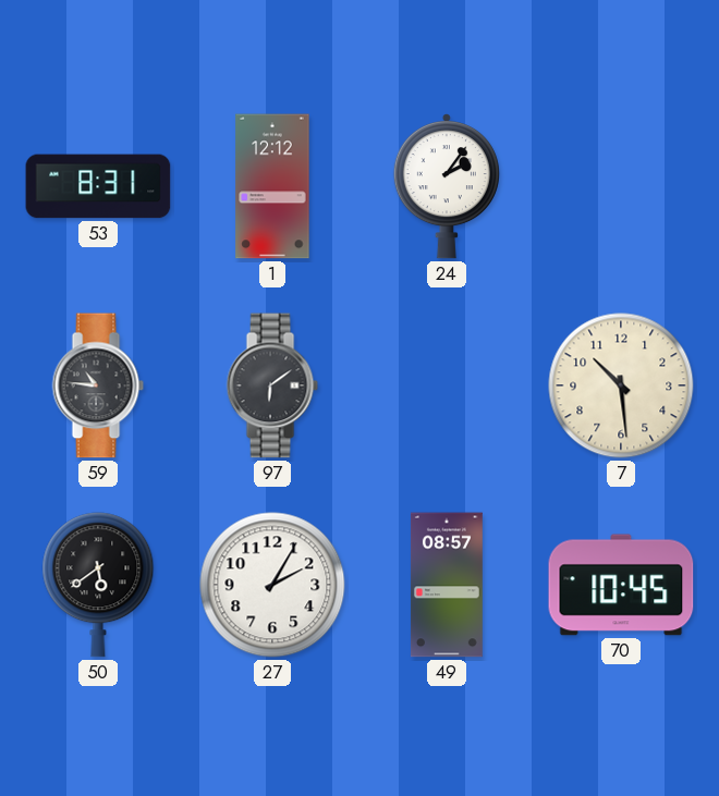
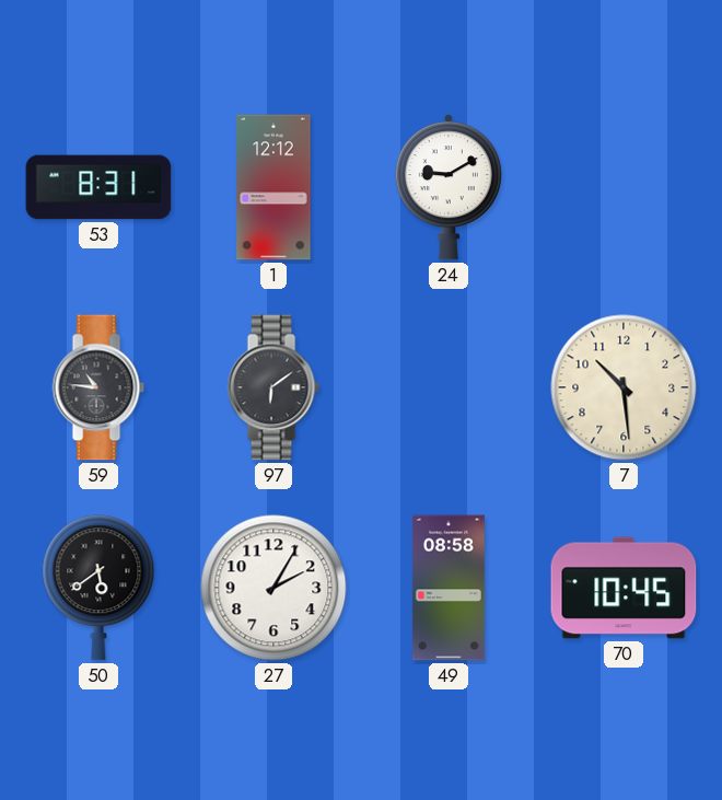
24: 2:06 -> 9:10
49: 08:57 -> 08:58
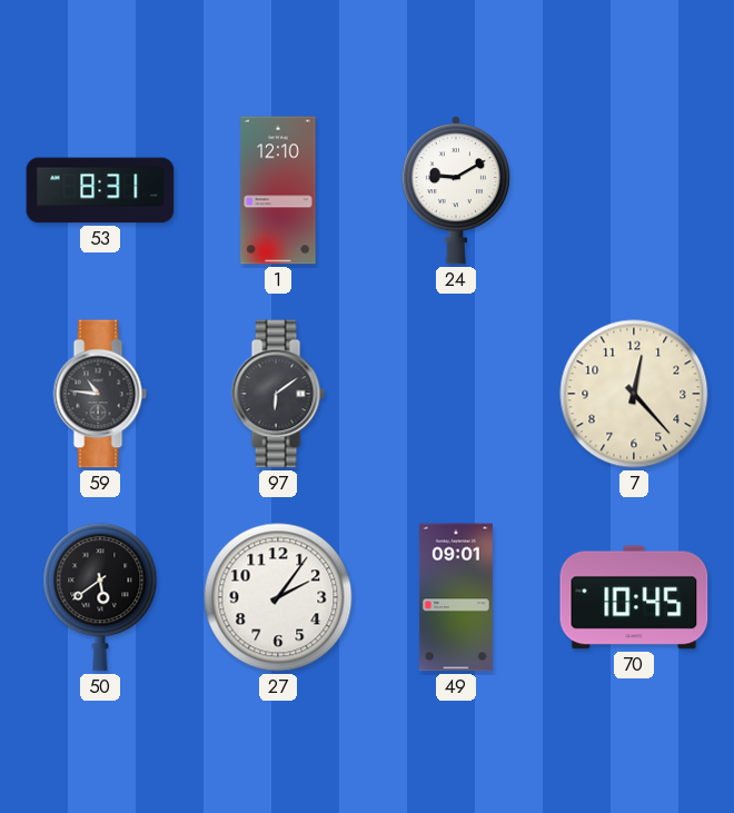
1: 12:12 -> 12:10
7: 10:29 -> 12:23
27: 2:05 -> 2:06
49: 08:58 -> 09:01
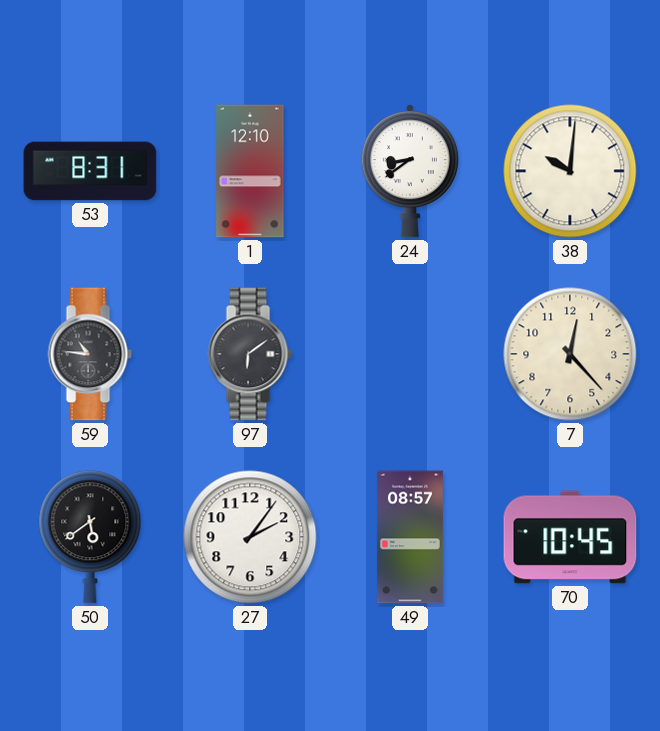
24: 9:10 -> 8:39
38: none -> 10:01
49: 09:01 -> 08:57
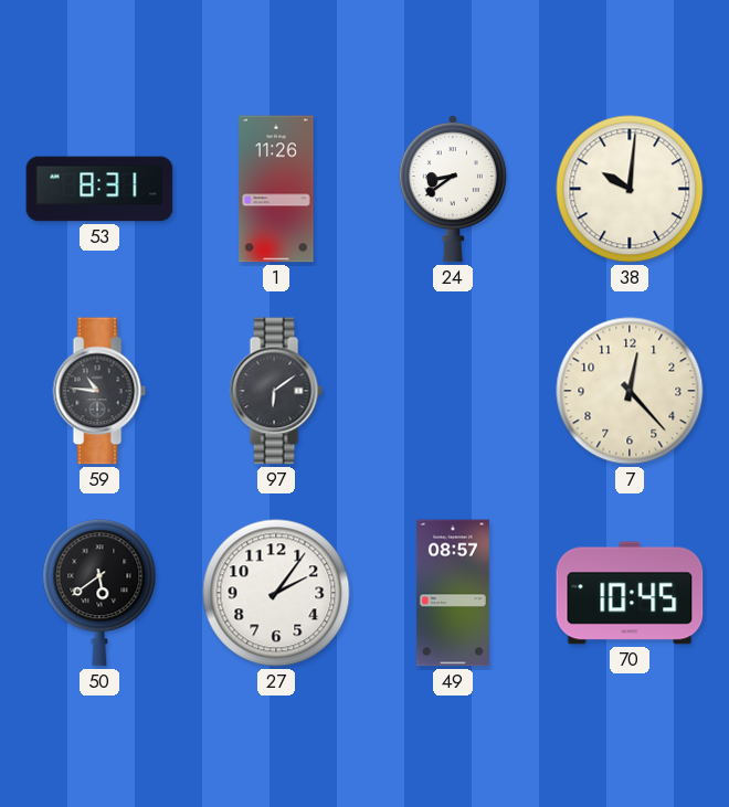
1: 12:10 -> 11:26
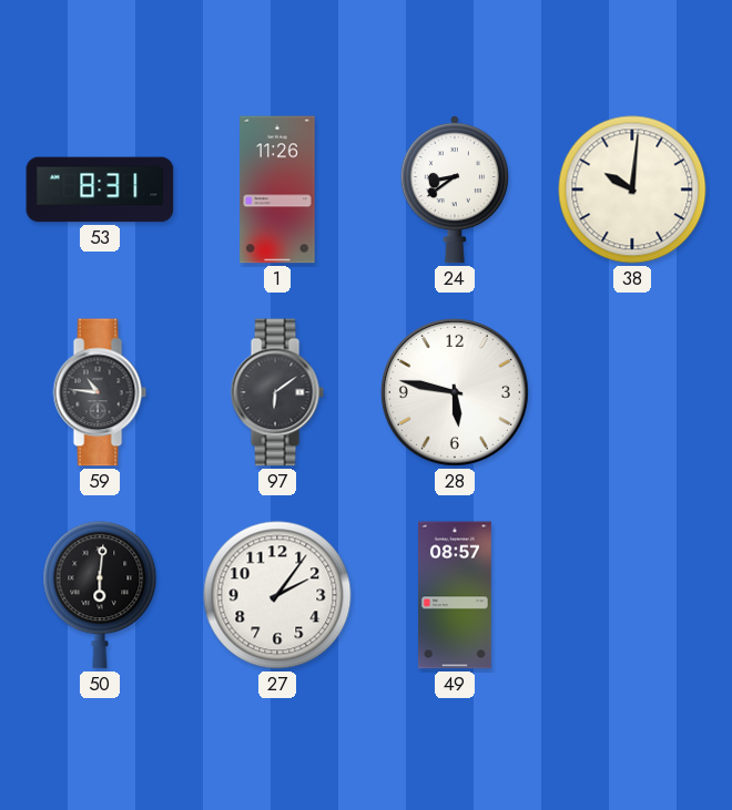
28: none -> 5:47
7: 12:23 -> none
50: 5:39 -> 6:01
70: 10:45 -> none
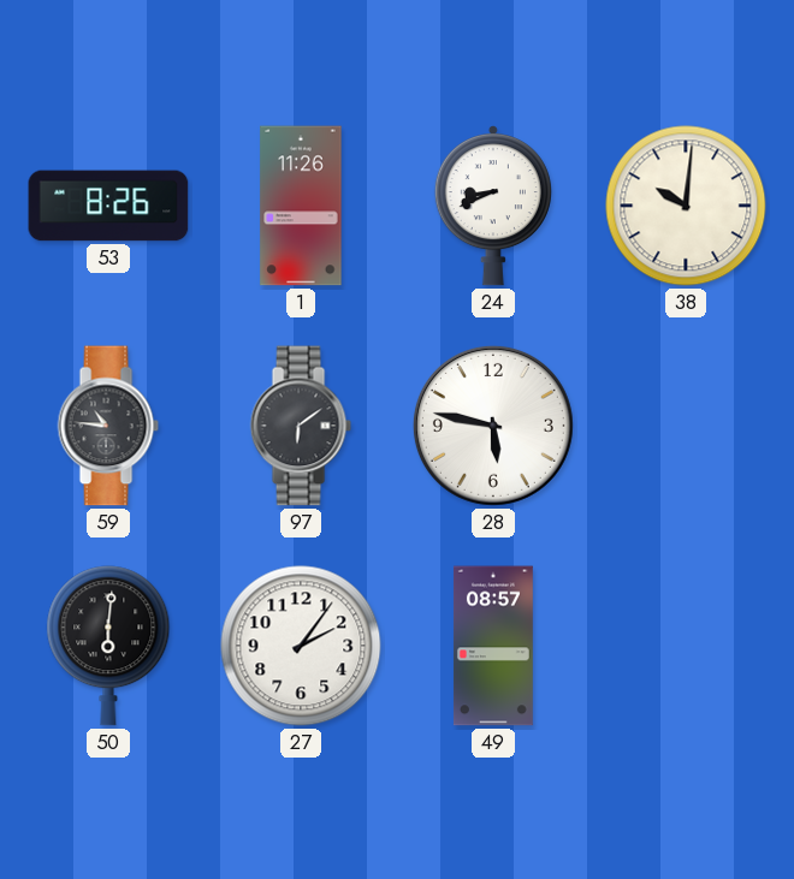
53: 8:31 -> 8:26
24: 8:39 -> 8:41
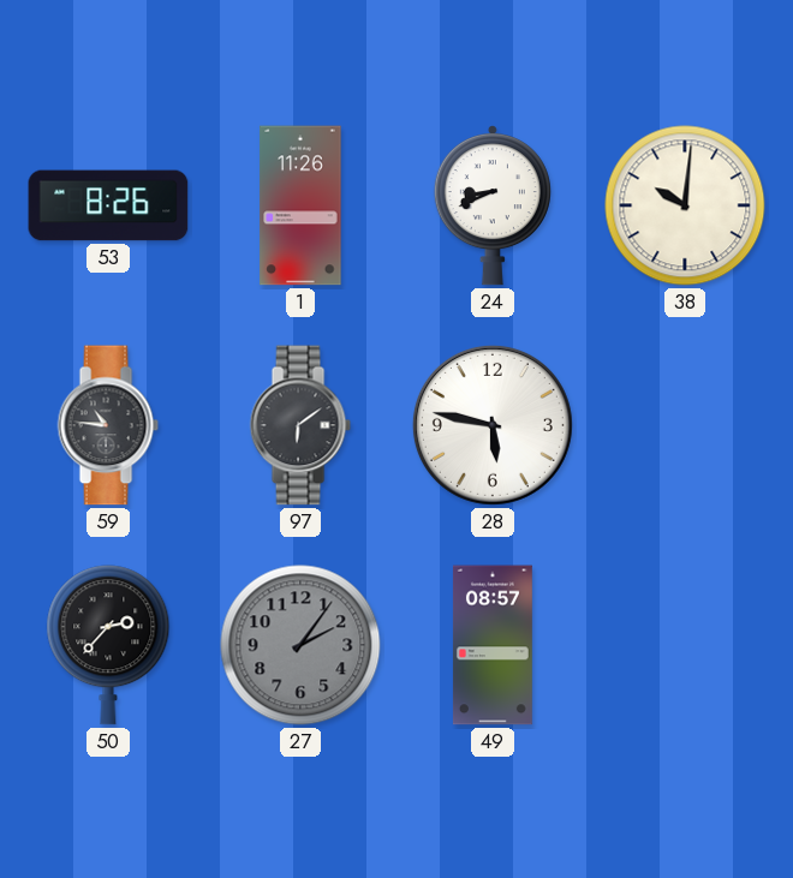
50: 6:01 -> 2:37
27 dial: white -> grey
